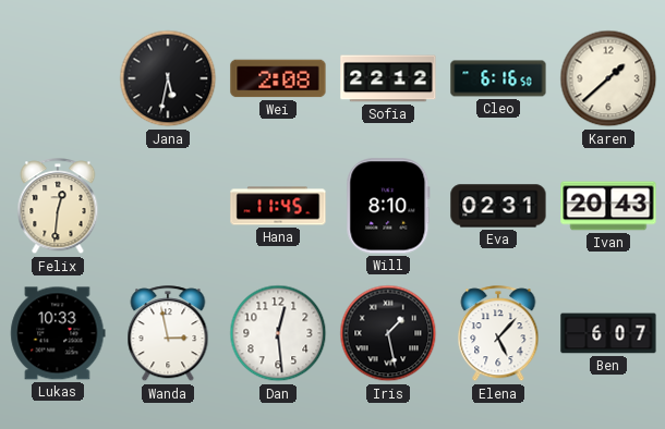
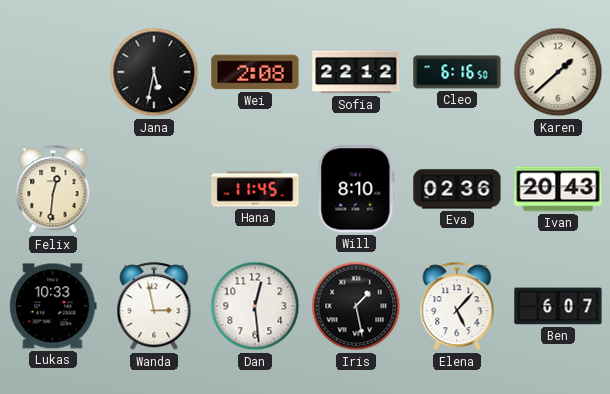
Eva: 02:31 -> 02:36
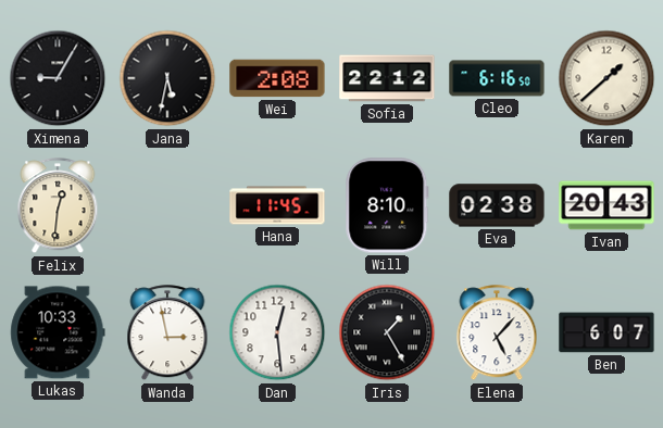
Ximena: none -> 9:05
Eva: 02:36 -> 02:38
Iris: 1:28 -> 1:25
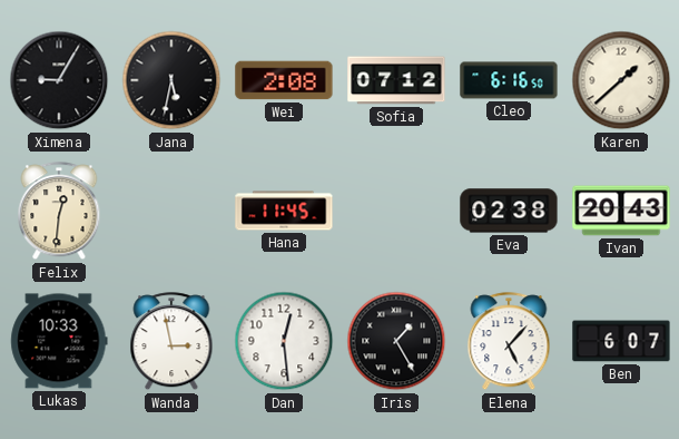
Sofia: 22:12 -> 07:12
Will: 8:10 -> none
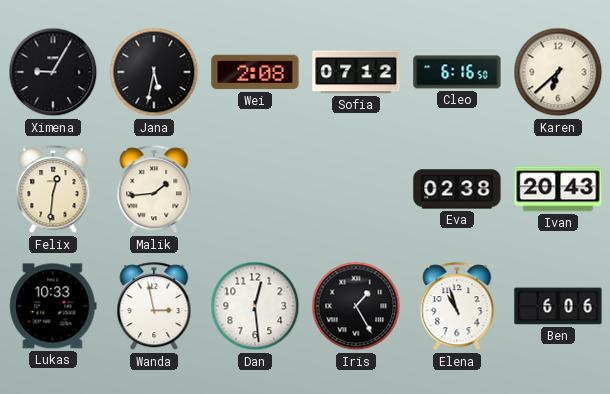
Karen: 1:38 -> 6:38
Malik: none -> 1:44
Hana: 11:45 -> none
Elena: 5:07 -> 10:57
Ben: 6:07 -> 6:06
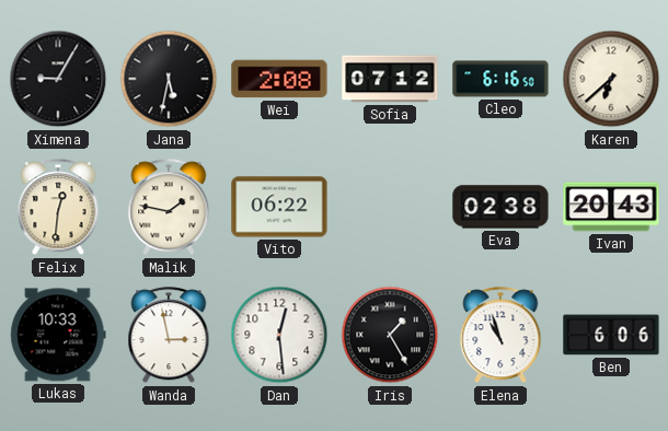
Malik: 1:44 -> 1:47
Vito: none -> 06:22
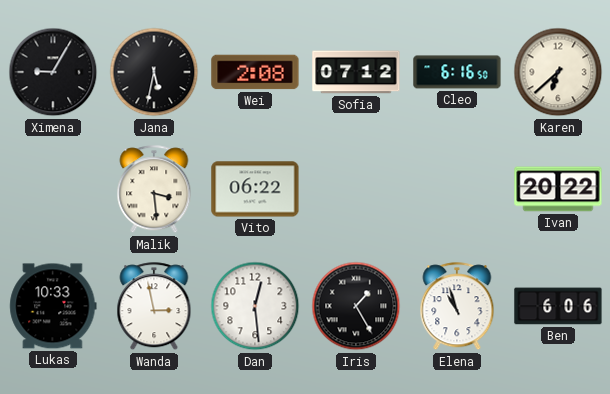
Felix: 12:31 -> none
Malik: 1:47 -> 3:29
Eva: 02:38 -> none
Ivan: 20:43 -> 20:22
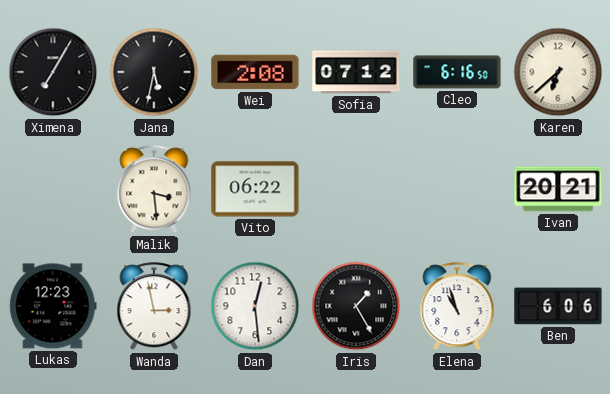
Ximena: 9:05 -> 7:05
Ivan: 20:22 -> 20:21
Lukas: 10:33 -> 12:23
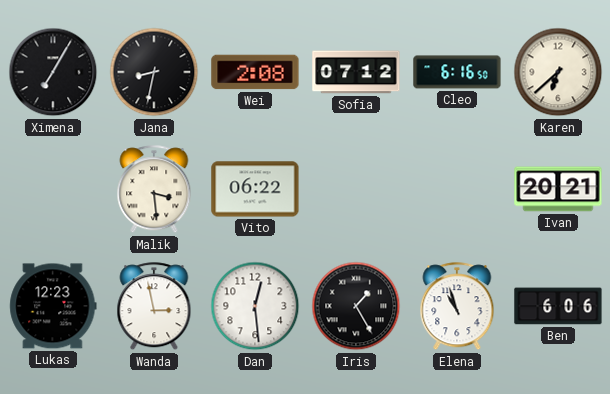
Jana: 5:32 -> 8:32
